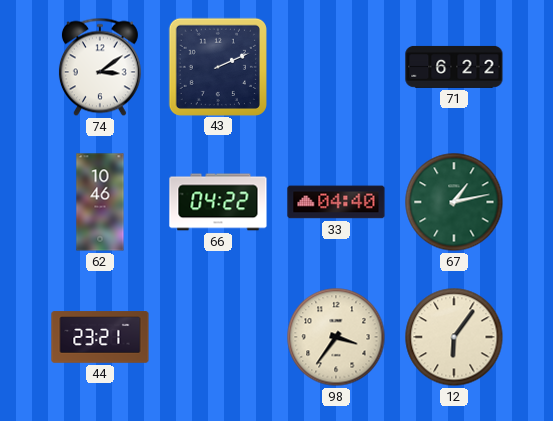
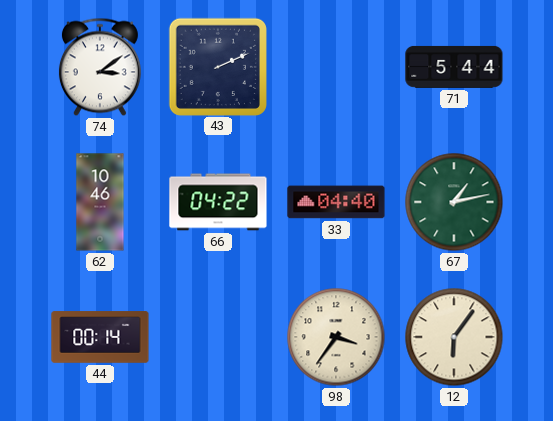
71: 6:22 -> 5:44
44: 23:21 -> 00:14
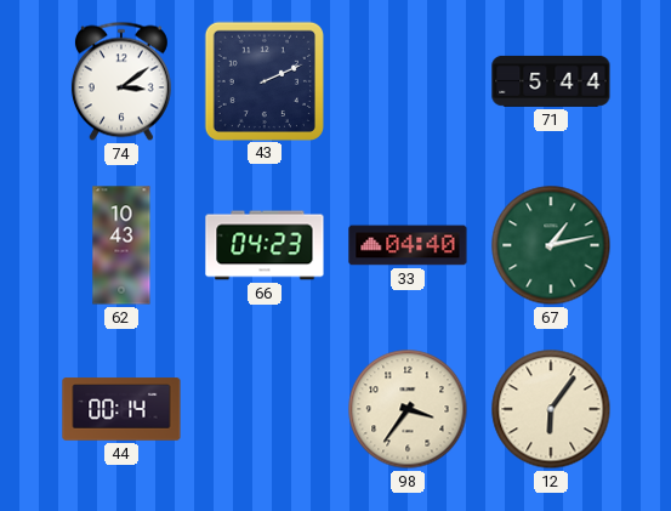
62: 10:46 -> 10:43
66: 04:22 -> 04:23
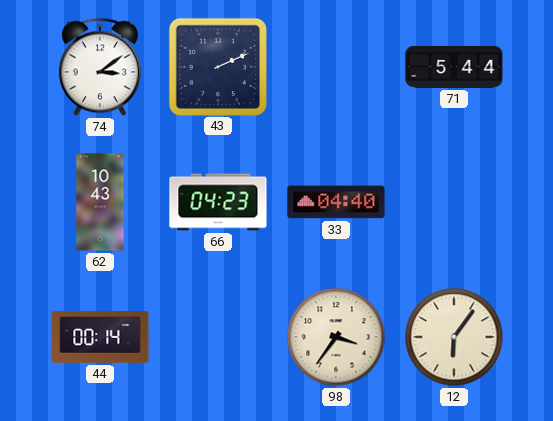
67: 1:13 -> none
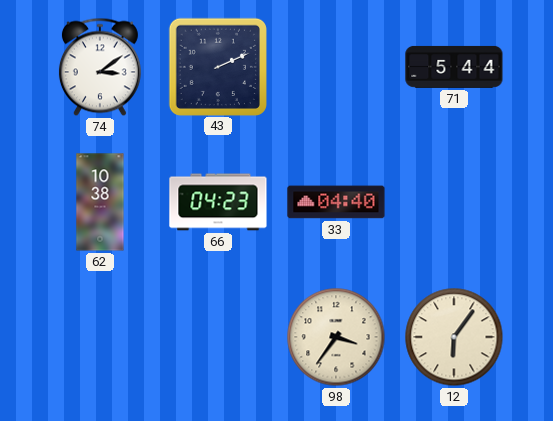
62: 10:43 -> 10:38
44: 00:14 -> none
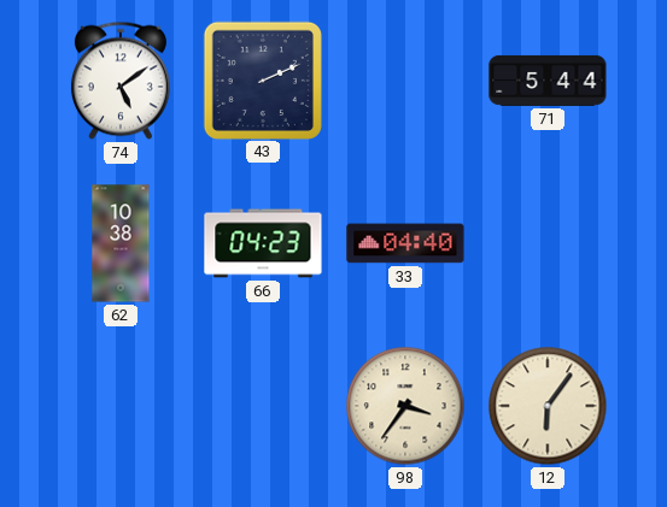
74: 3:09 -> 5:09
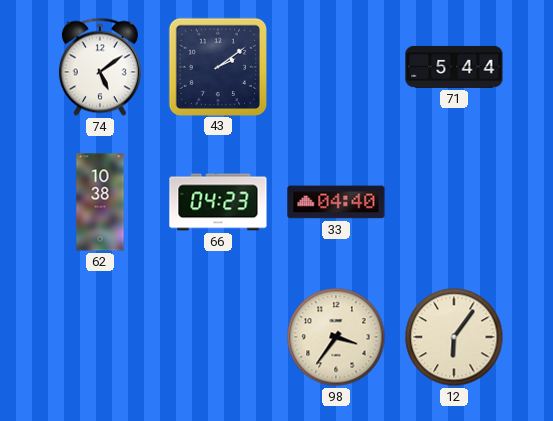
43: 2:11 -> 2:09
